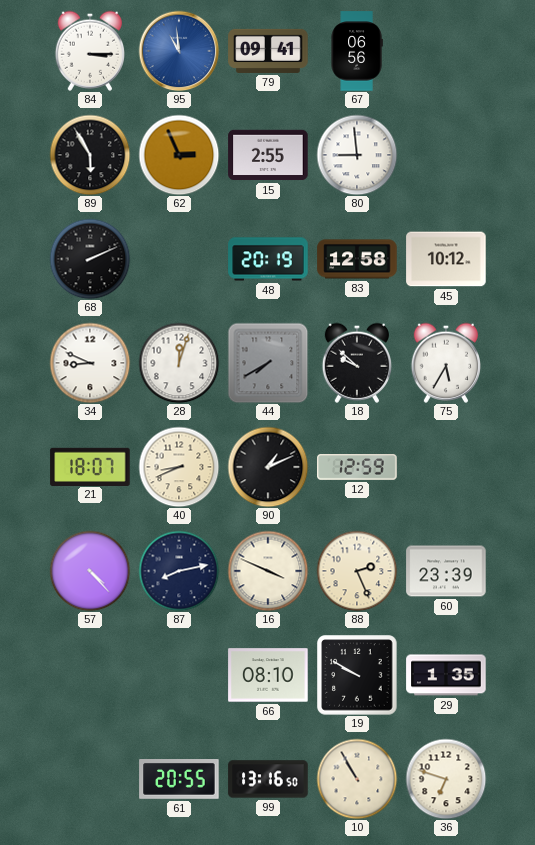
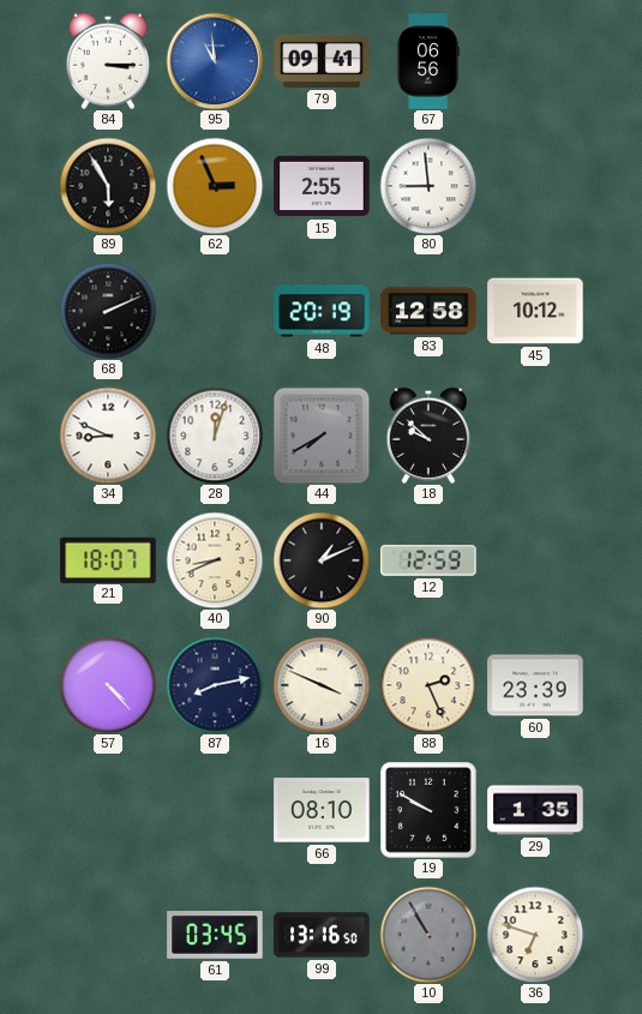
75: 5:35 -> none
61: 20:55 -> 03:45
10 dial: cream -> grey
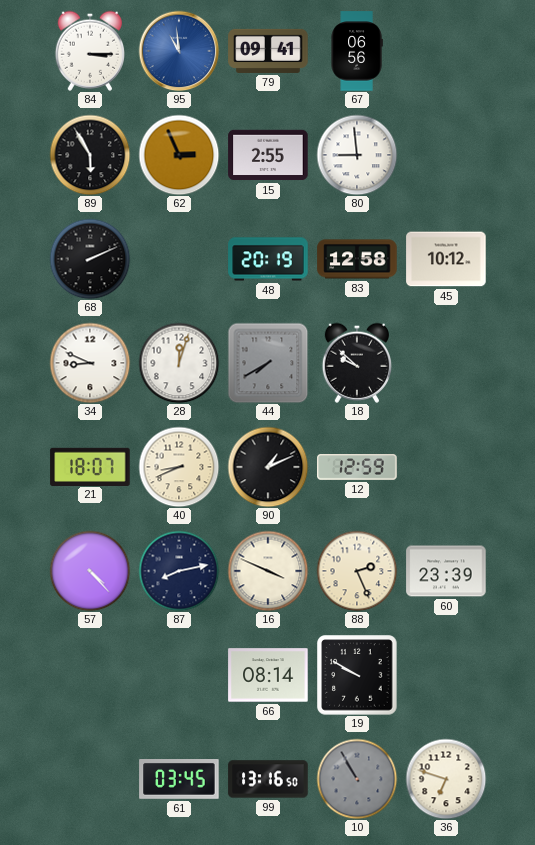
66: 08:10 -> 08:14
29: 1:35 -> none
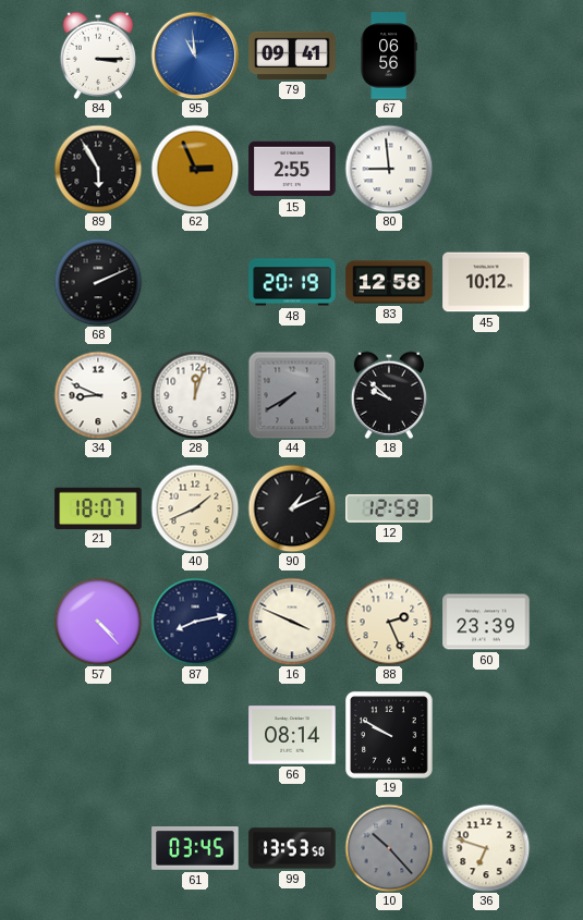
40: 8:41 -> 1:41
99: 13:16 -> 13:53
10: 10:55 -> 10:23
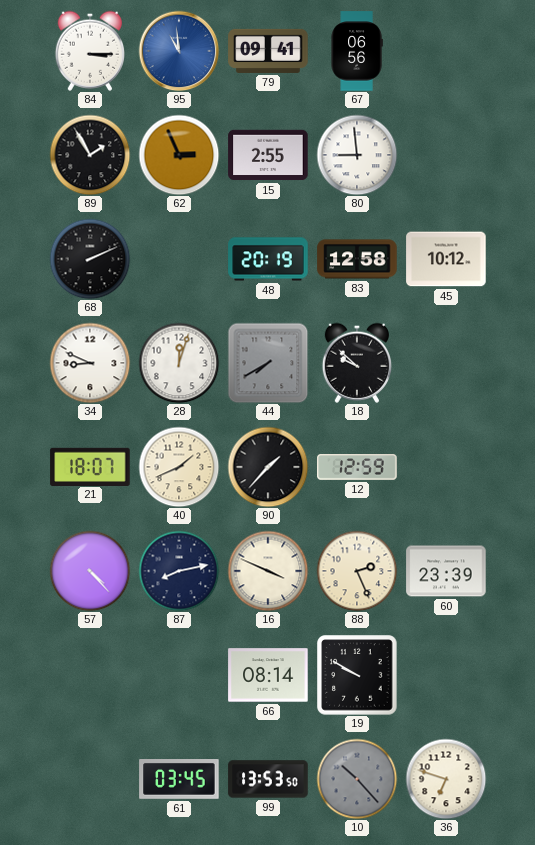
89: 5:55 -> 1:55
90: 1:11 -> 1:37
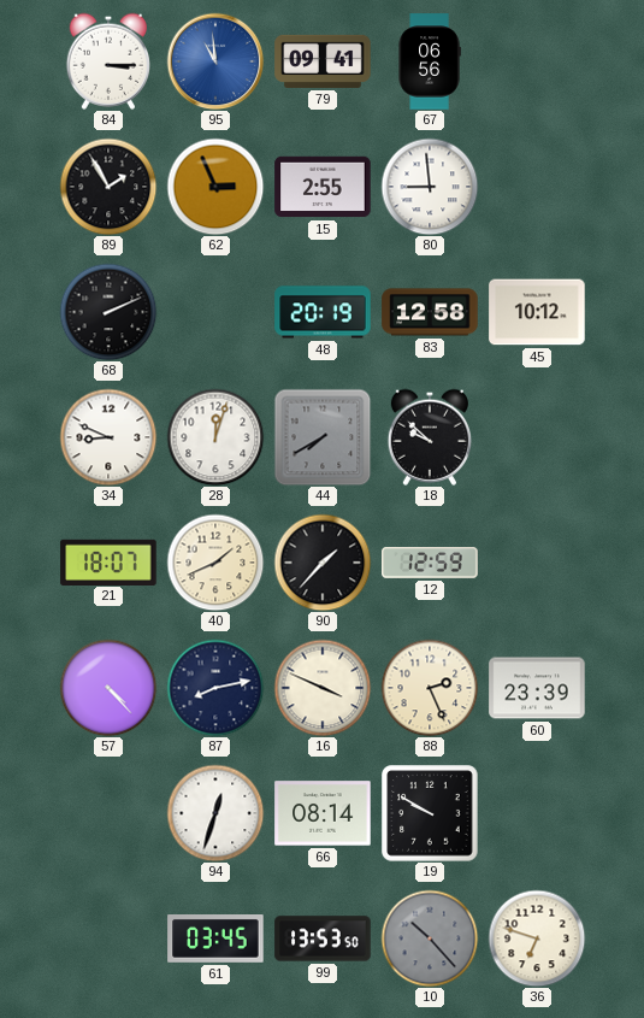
94: none -> 12:33
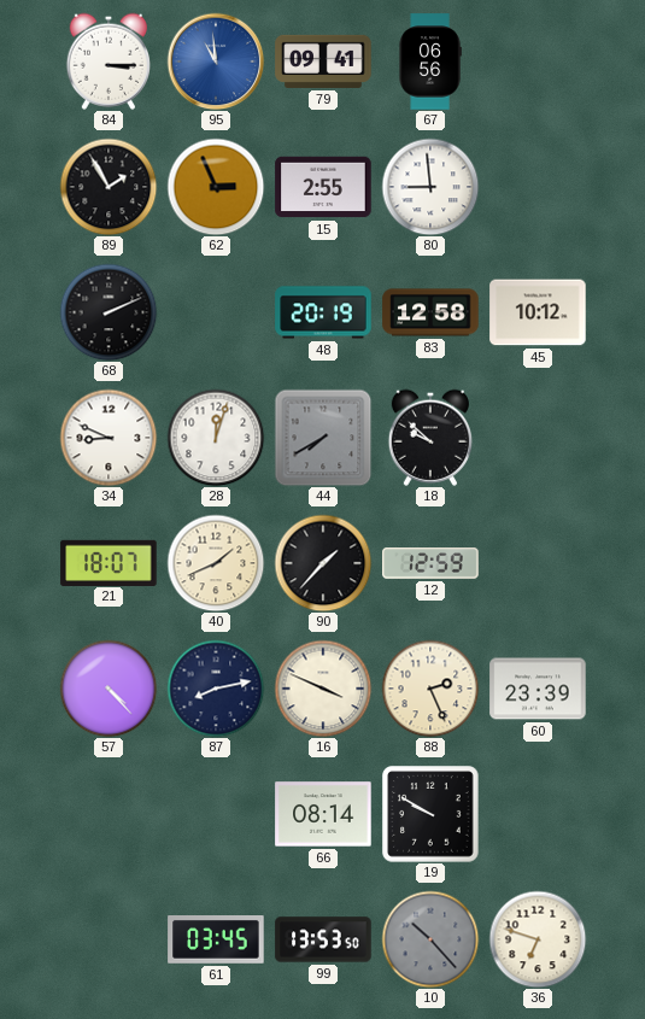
94: 12:33 -> none
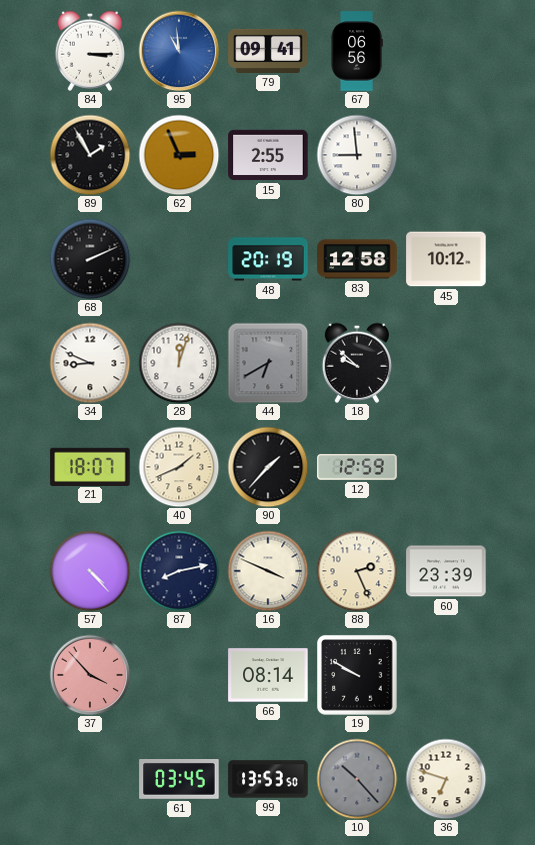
44: 7:40 -> 6:40
37: none -> 3:53
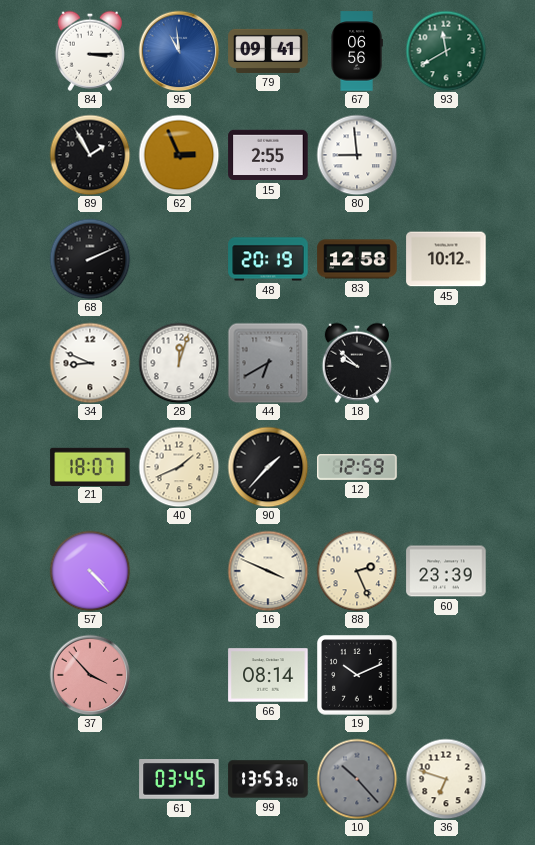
93: none -> 11:40
87: 8:13 -> none
19: 9:50 -> 10:11
